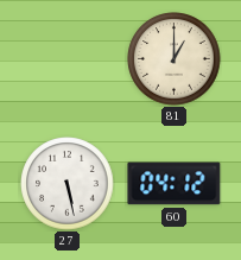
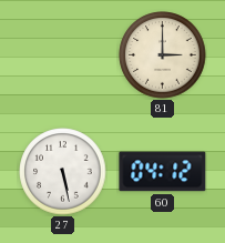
81: 1:00 -> 3:00
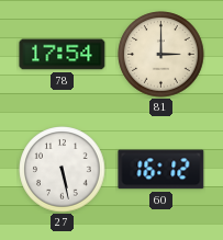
78: none -> 17:54
60: 04:12 -> 16:12
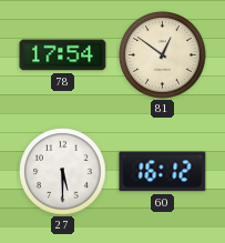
81: 3:00 -> 12:51
27: 5:28 -> 5:30
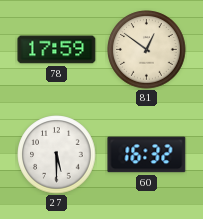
78: 17:54 -> 17:59
60: 16:12 -> 16:32
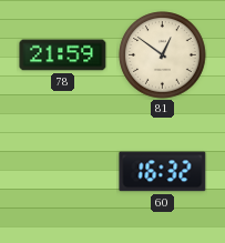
78: 17:59 -> 21:59
27: 5:30 -> none
